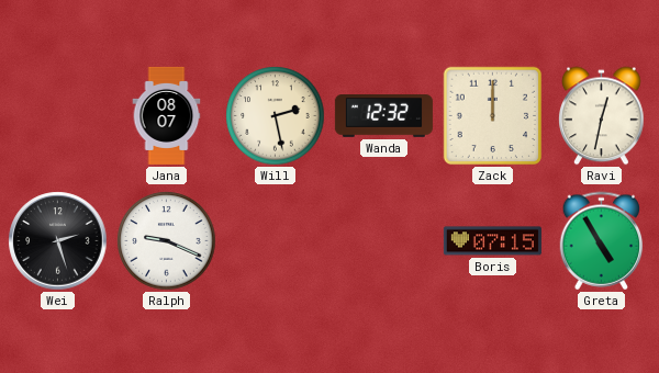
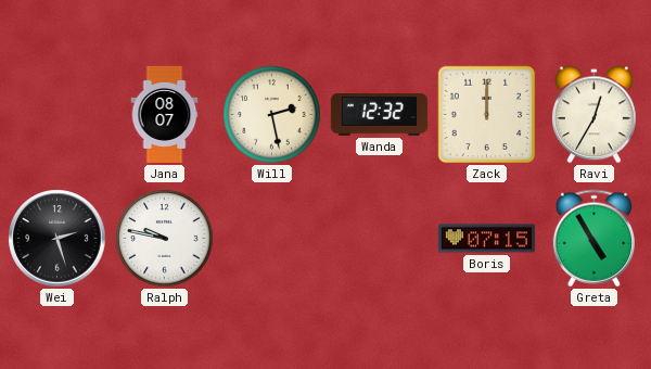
Ravi: 12:32 -> 12:35
Ralph: 9:19 -> 9:47
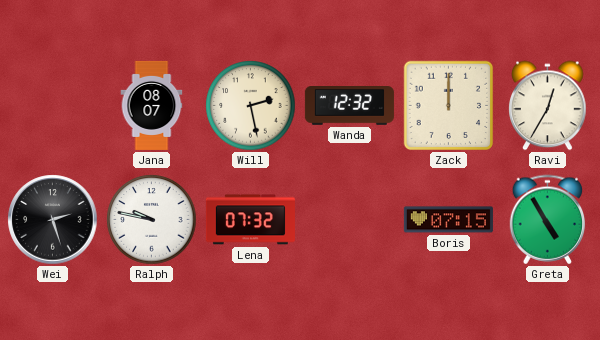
Lena: none -> 07:32
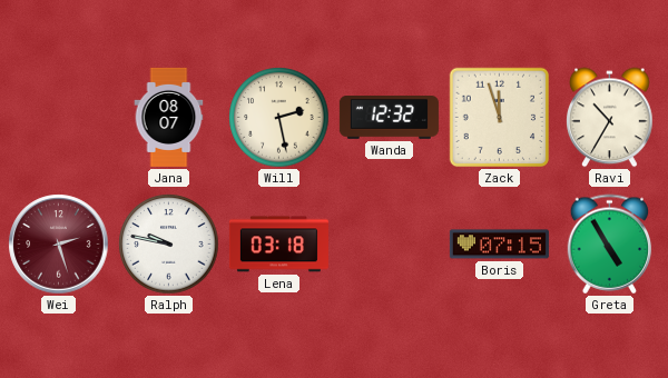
Zack: 12:00 -> 11:57
Ravi: 12:35 -> 10:35
Wei dial: black -> burgundy
Lena: 07:32 -> 03:18
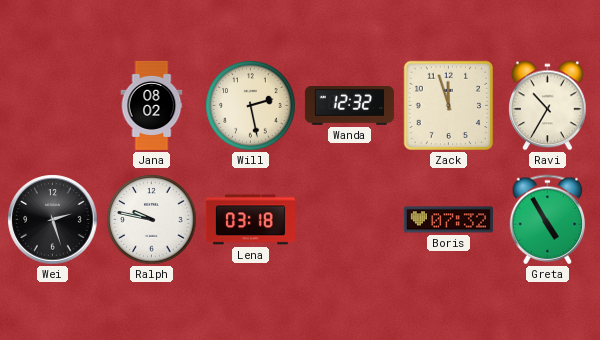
Jana: 08:07 -> 08:02
Wei dial: burgundy -> black
Boris: 07:15 -> 07:32
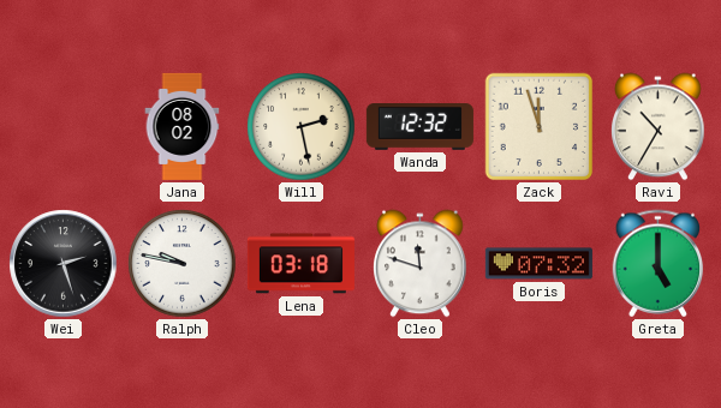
Cleo: none -> 11:48
Greta: 4:55 -> 5:00
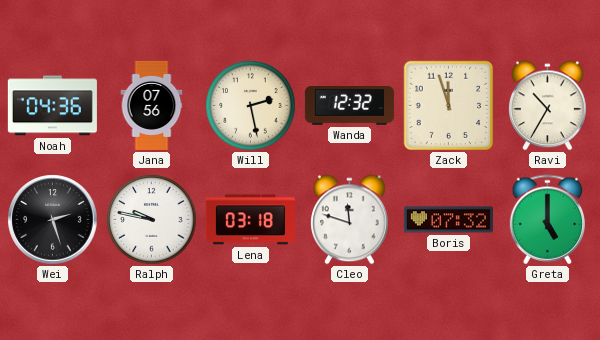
Noah: none -> 04:36
Jana: 08:02 -> 07:56
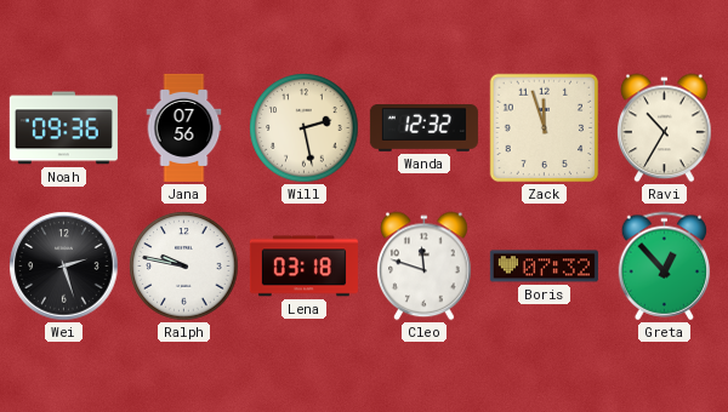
Noah: 04:36 -> 09:36
Greta: 5:00 -> 12:53
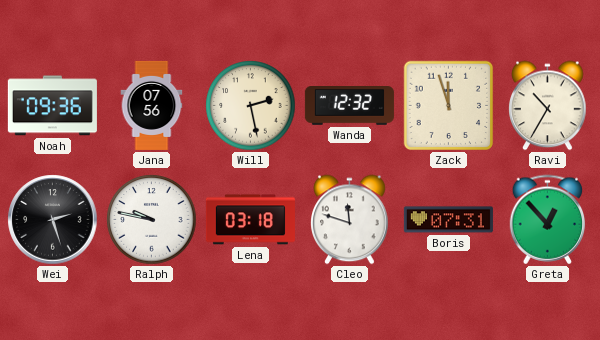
Boris: 07:32 -> 07:31
